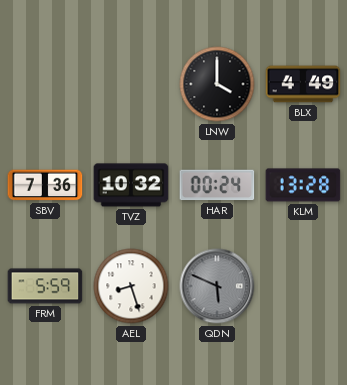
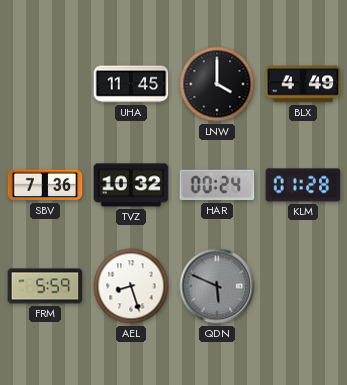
UHA: none -> 11:45
KLM: 13:28 -> 01:28
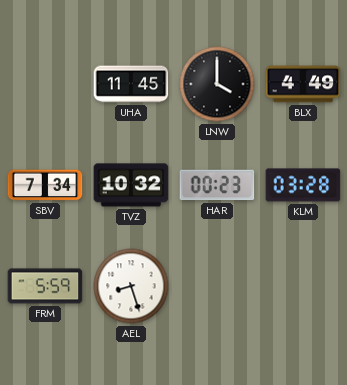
SBV: 7:36 -> 7:34
HAR: 00:24 -> 00:23
KLM: 01:28 -> 03:28
QDN: 5:49 -> none
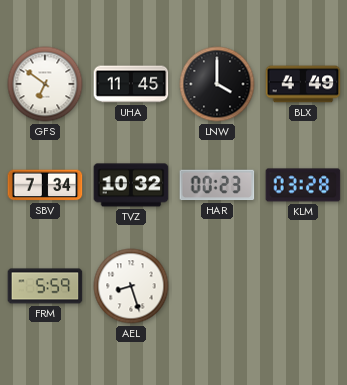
GFS: none -> 6:51
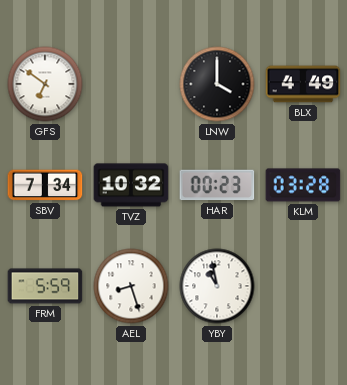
UHA: 11:45 -> none
YBY: none -> 10:58
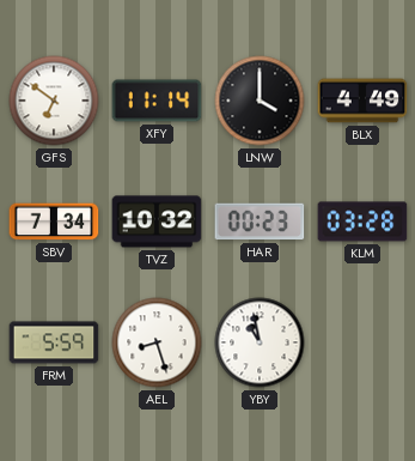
XFY: none -> 11:14
